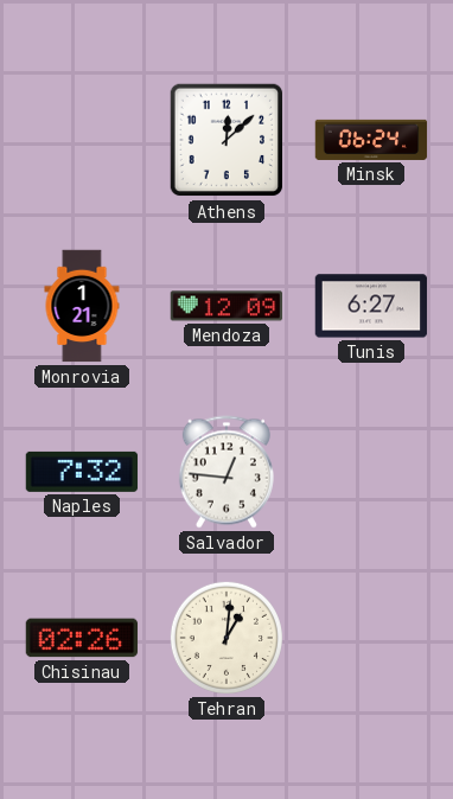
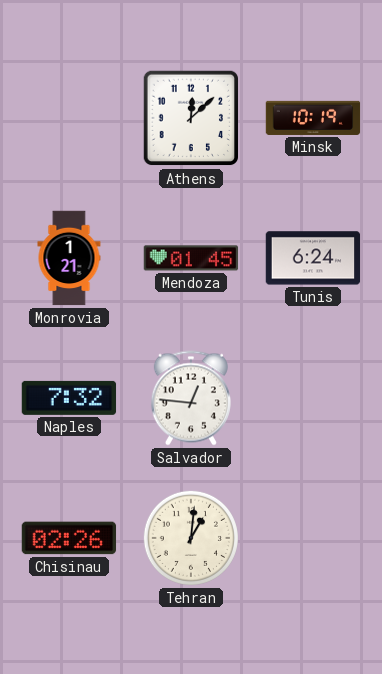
Minsk: 06:24 -> 10:19
Mendoza: 12:09 -> 01:45
Tunis: 6:27 -> 6:24
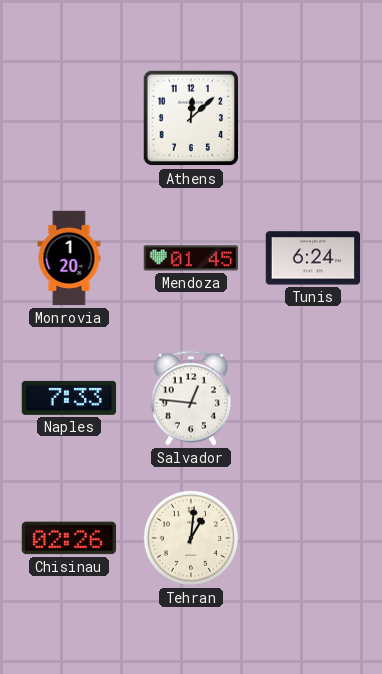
Minsk: 10:19 -> none
Monrovia: 1:21 -> 1:20
Naples: 7:32 -> 7:33
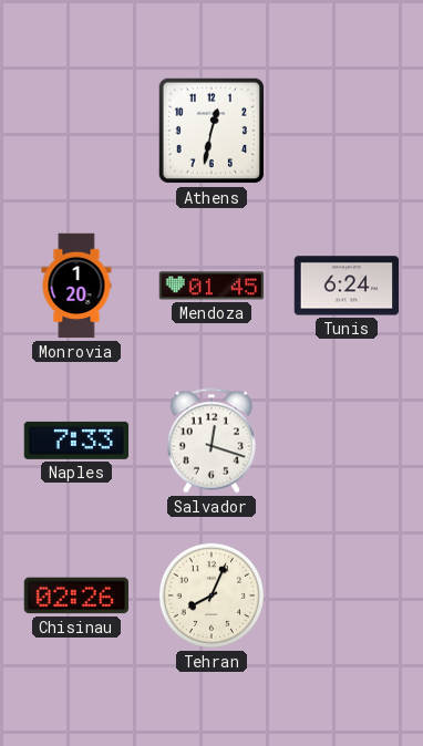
Athens: 12:08 -> 12:32
Salvador: 12:46 -> 12:18
Tehran: 1:01 -> 8:04
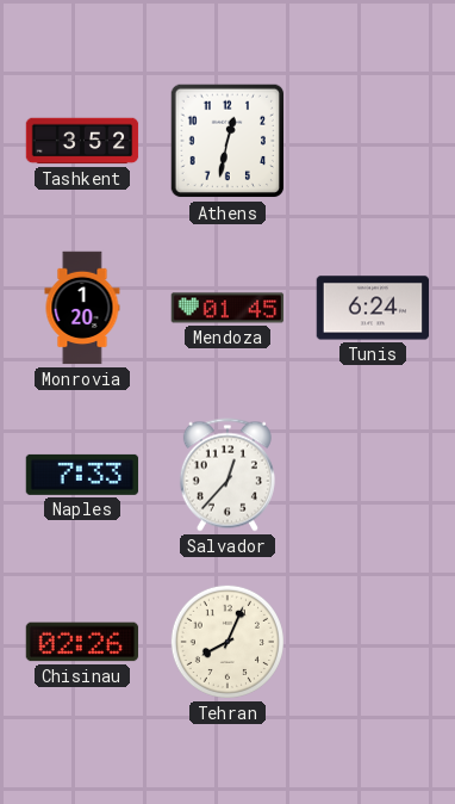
Tashkent: none -> 3:52
Salvador: 12:18 -> 12:37
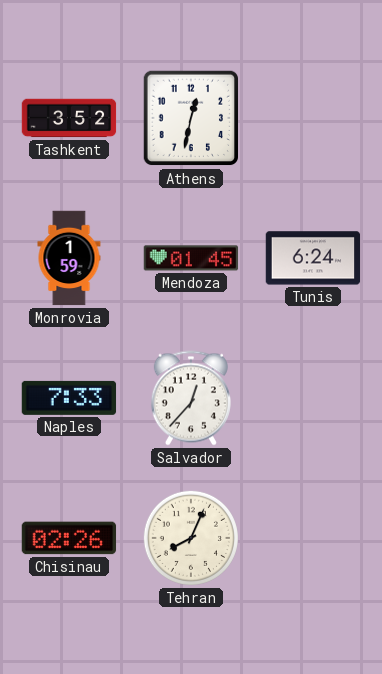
Monrovia: 1:20 -> 1:59
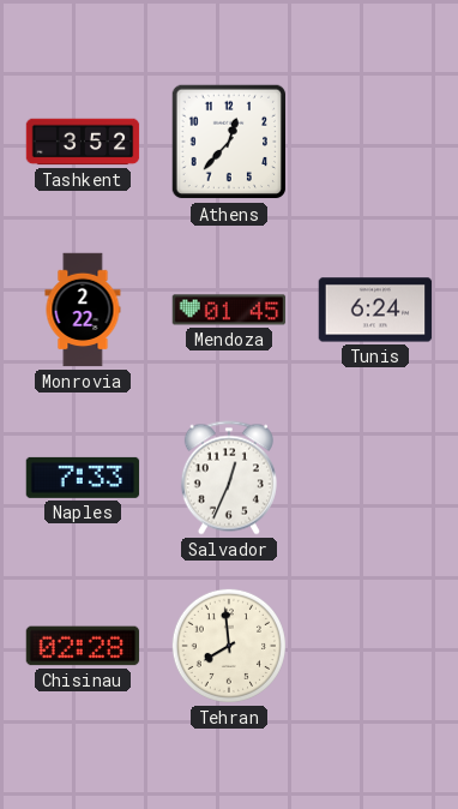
Athens: 12:32 -> 12:37
Monrovia: 1:59 -> 2:22
Salvador: 12:37 -> 12:34
Chisinau: 02:26 -> 02:28
Tehran: 8:04 -> 7:59
